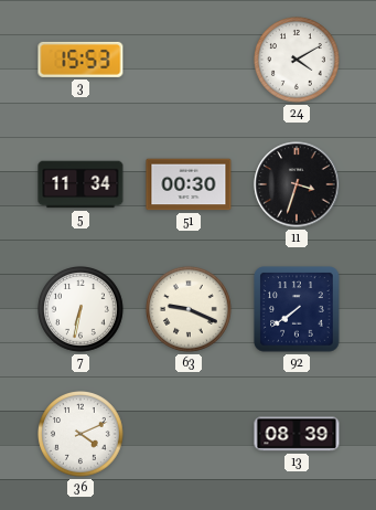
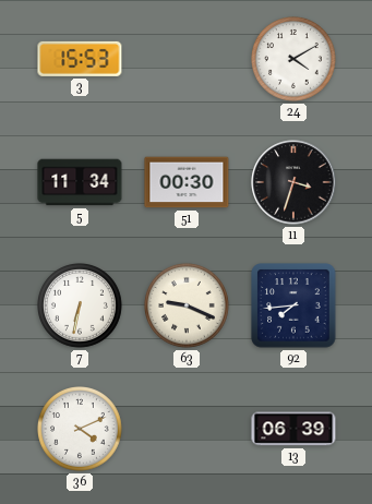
92: 7:39 -> 7:44
13: 08:39 -> 06:39
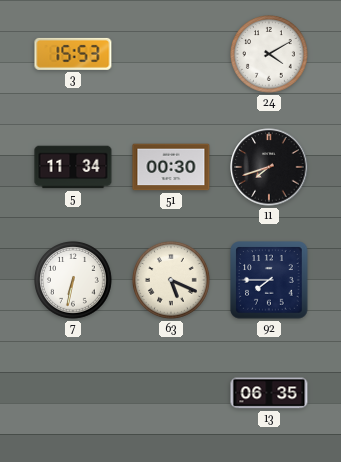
11: 3:33 -> 7:42
63: 9:19 -> 5:19
92: 7:44 -> 7:45
36: 4:11 -> none
13: 06:39 -> 06:35
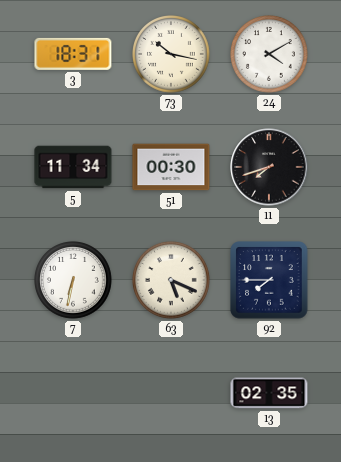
3: 15:53 -> 18:31
73: none -> 10:17
13: 06:35 -> 02:35
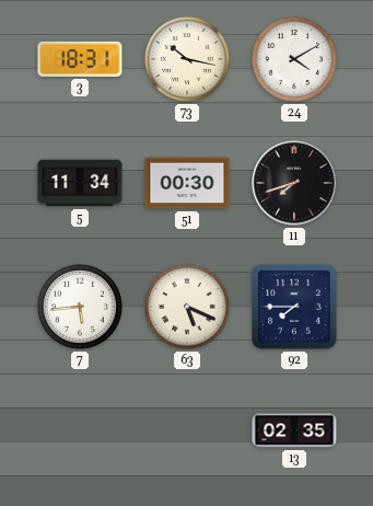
7: 6:32 -> 5:44
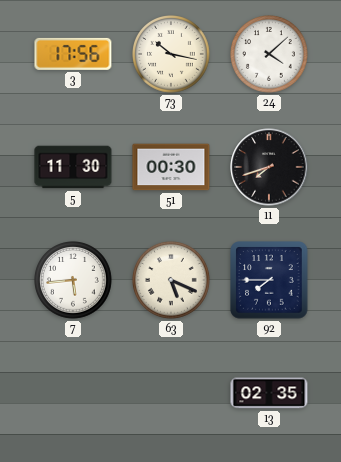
3: 18:31 -> 17:56
24: 4:10 -> 4:08
5: 11:34 -> 11:30
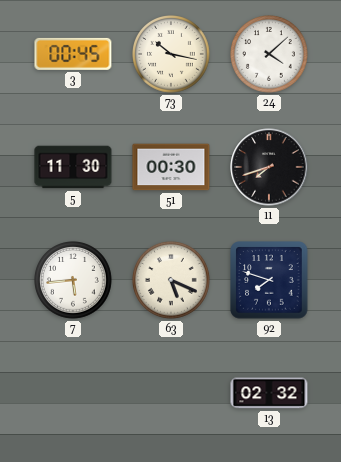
3: 17:56 -> 00:45
92: 7:45 -> 7:48
13: 02:35 -> 02:32
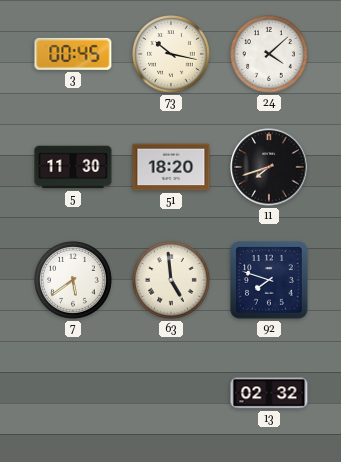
51: 00:30 -> 18:20
7: 5:44 -> 5:39
63: 5:19 -> 4:59
